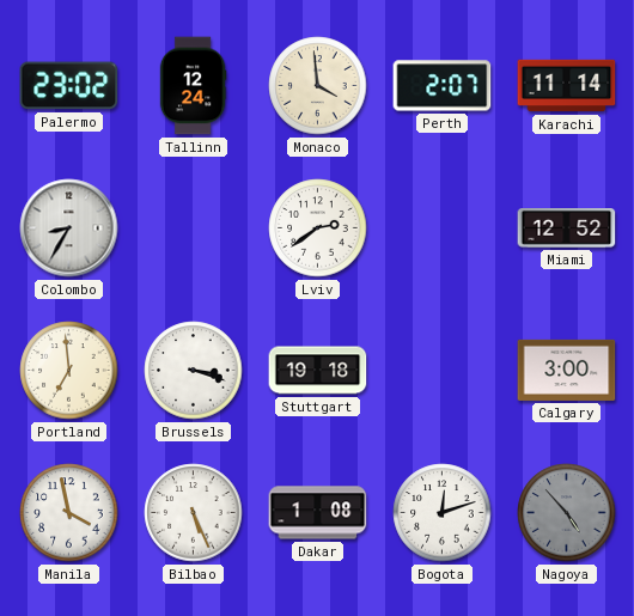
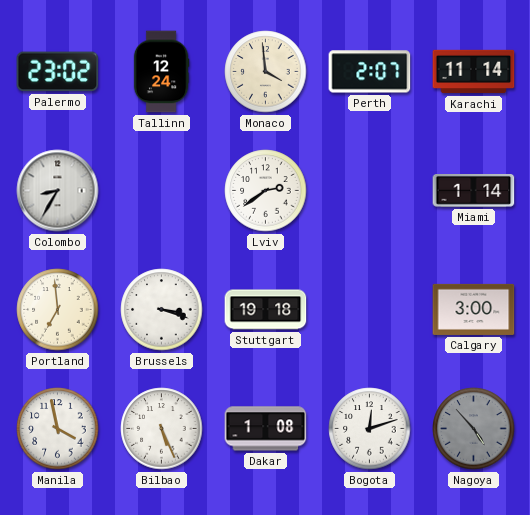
Miami: 12:52 -> 1:14
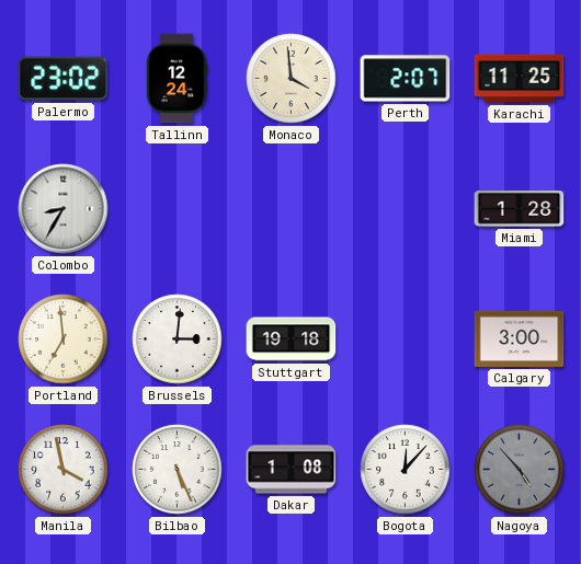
Karachi: 11:14 -> 11:25
Lviv: 2:39 -> none
Miami: 1:14 -> 1:28
Brussels: 3:18 -> 3:01
Bogota: 12:12 -> 12:07
